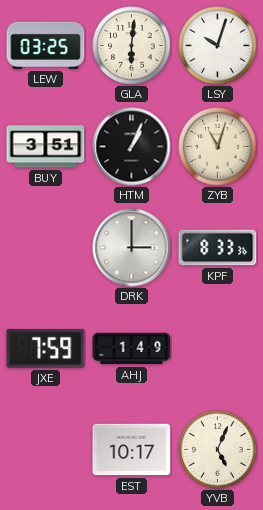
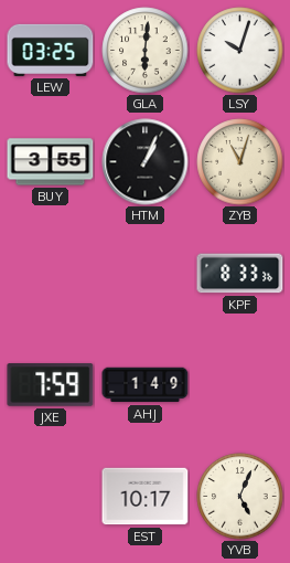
BUY: 3:51 -> 3:55
DRK: 3:00 -> none
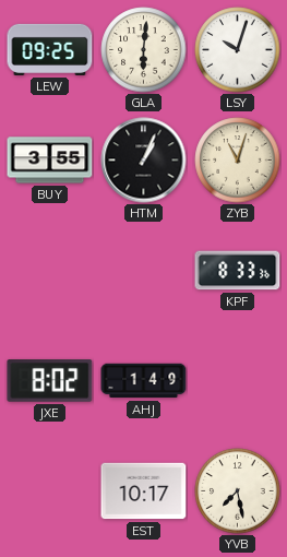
LEW: 03:25 -> 09:25
JXE: 7:59 -> 8:02
YVB: 5:04 -> 7:28
